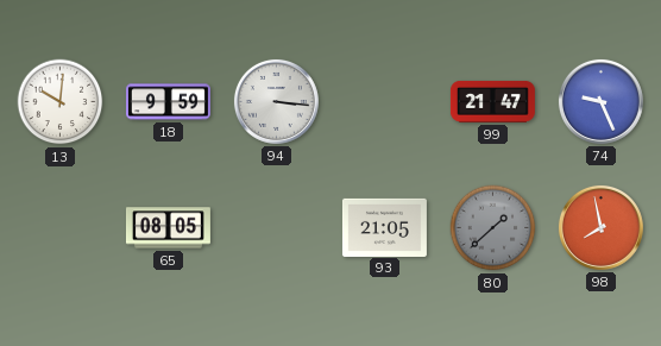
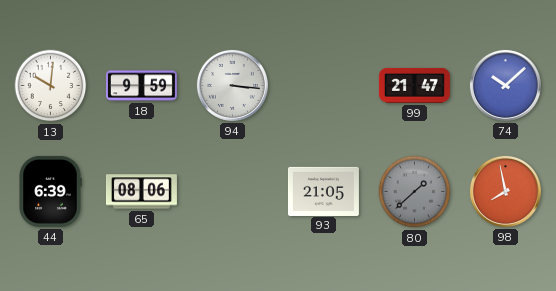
74: 9:26 -> 10:08
44: none -> 6:39
65: 08:05 -> 08:06
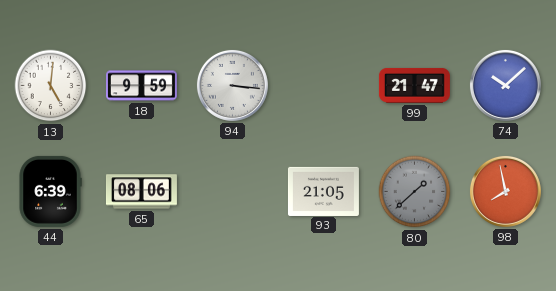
13: 10:01 -> 5:01
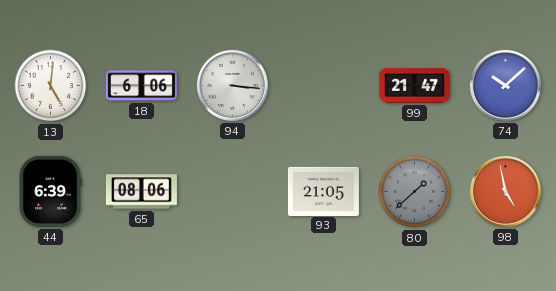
18: 9:59 -> 6:06
98: 7:58 -> 4:58
